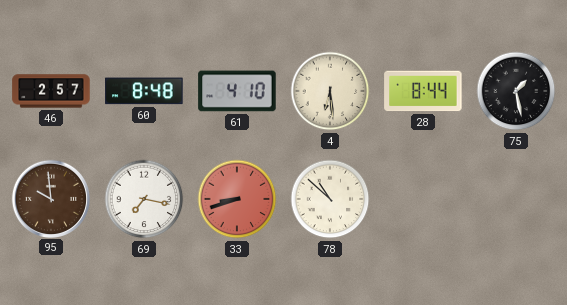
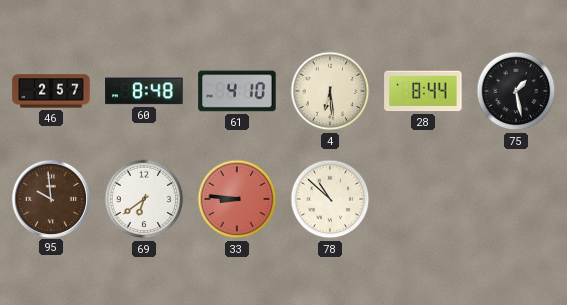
69: 7:17 -> 6:39
33: 8:42 -> 8:46
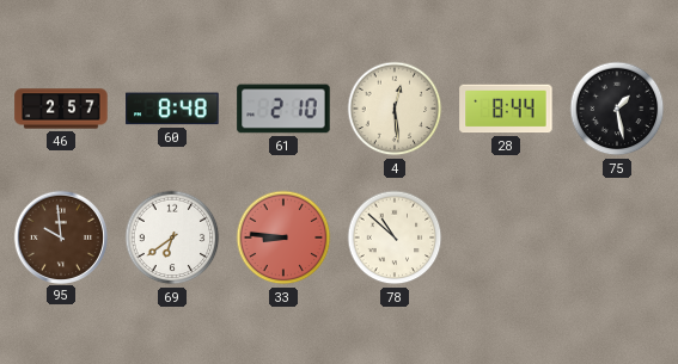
61: 4:10 -> 2:10
4: 6:29 -> 12:29
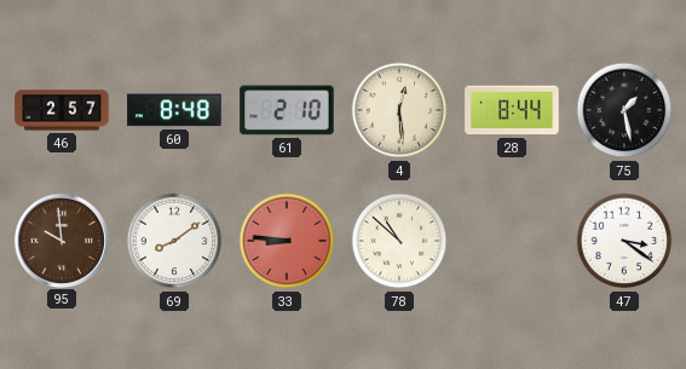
69: 6:39 -> 8:09
47: none -> 3:21
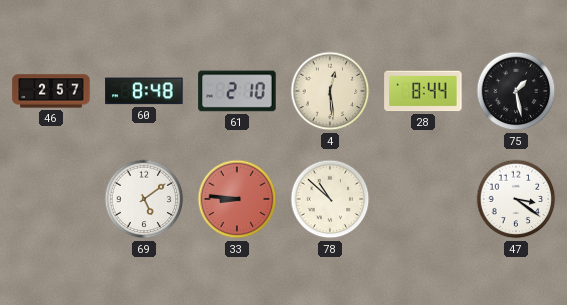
95: 9:59 -> none
69: 8:09 -> 5:09
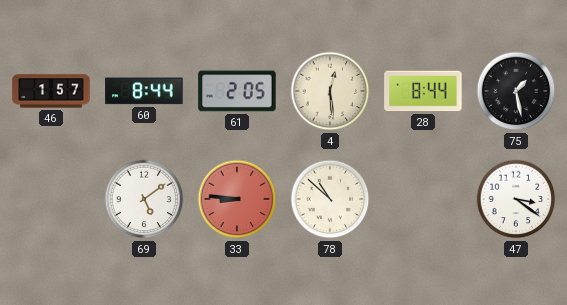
46: 2:57 -> 1:57
60: 8:48 -> 8:44
61: 2:10 -> 2:05
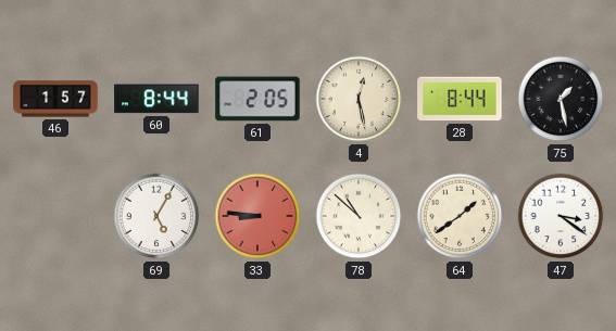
4: 12:29 -> 12:28
69: 5:09 -> 5:05
64: none -> 1:39
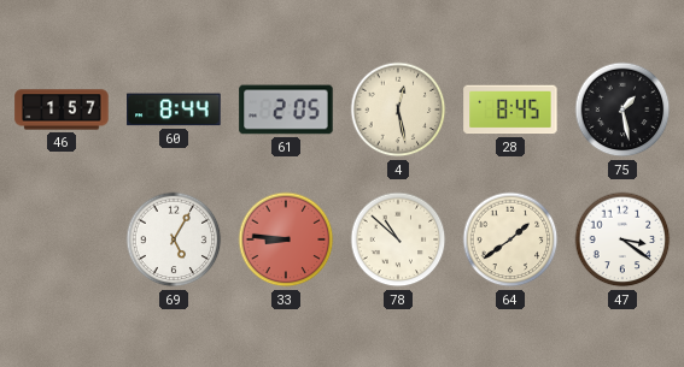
28: 8:44 -> 8:45
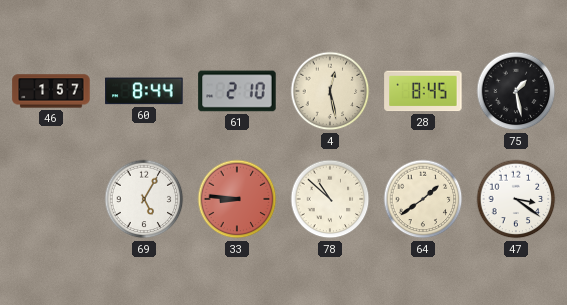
61: 2:05 -> 2:10
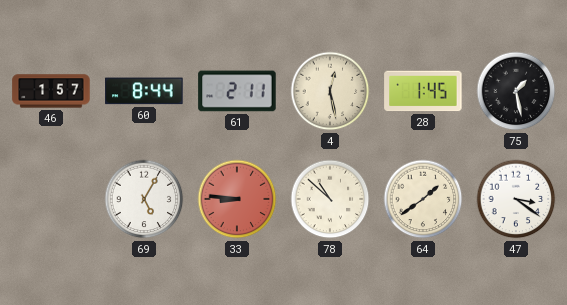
61: 2:10 -> 2:11
28: 8:45 -> 1:45
